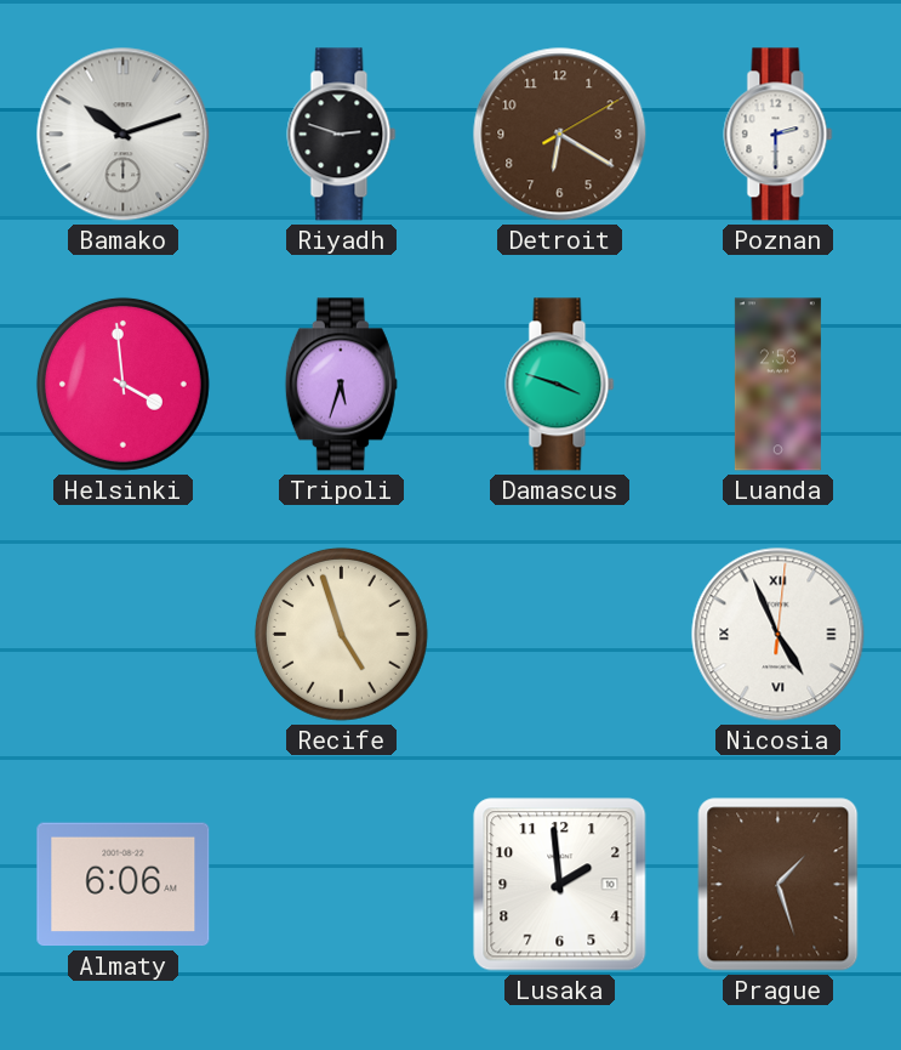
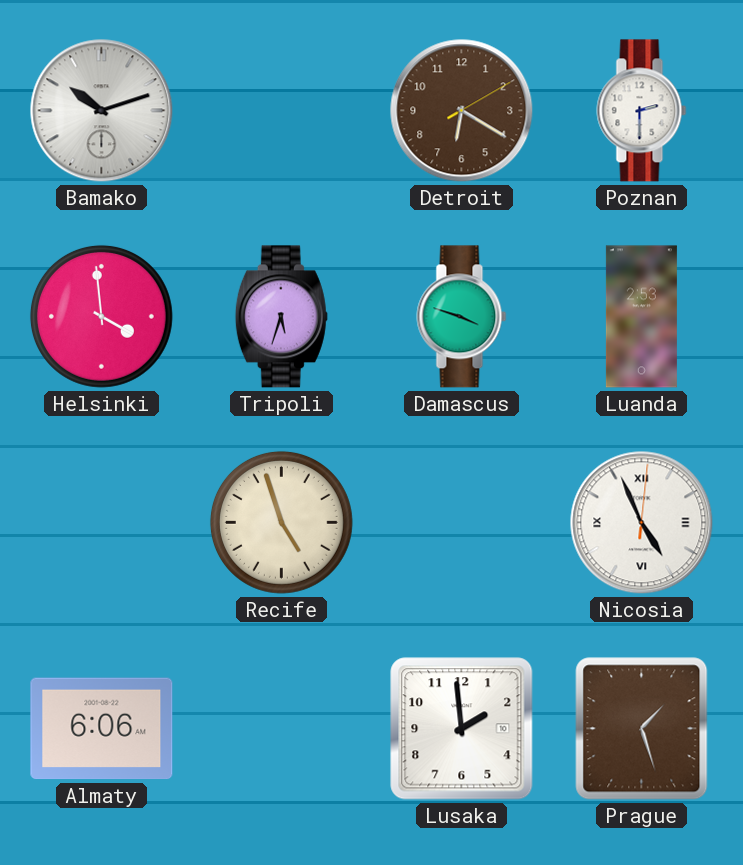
Riyadh: 2:48 -> none
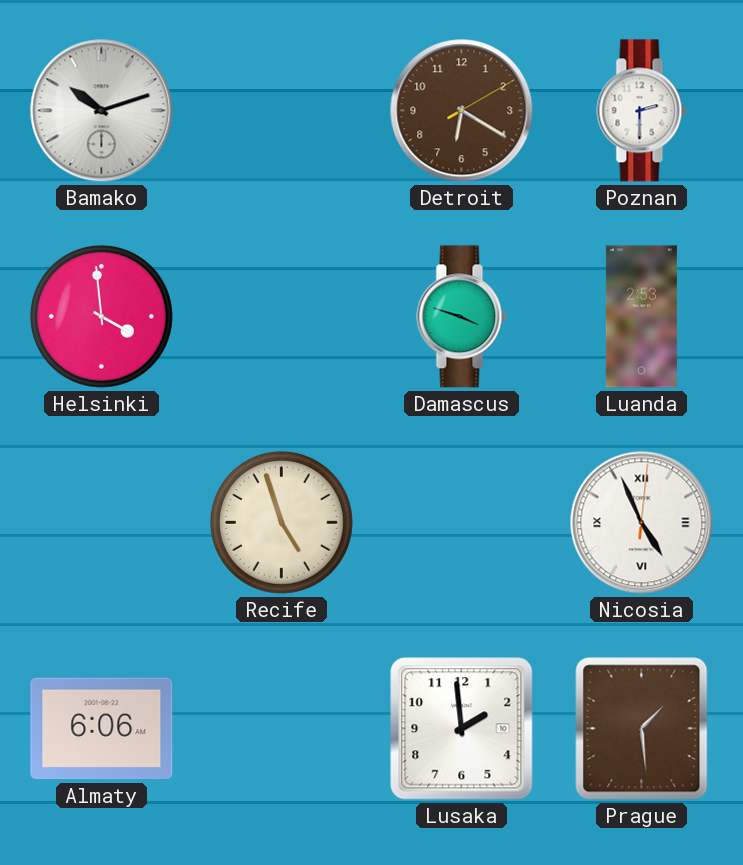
Tripoli: 5:33 -> none
Prague: 1:27 -> 1:29
